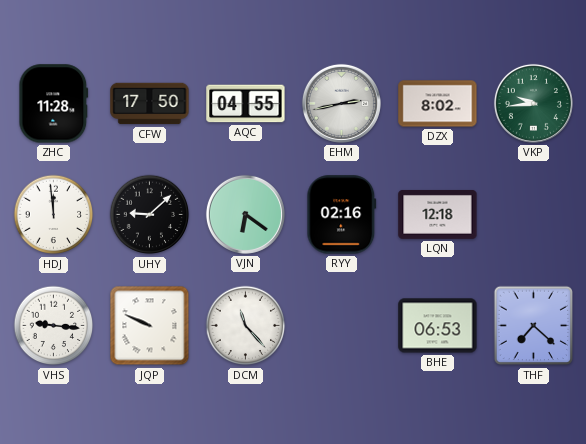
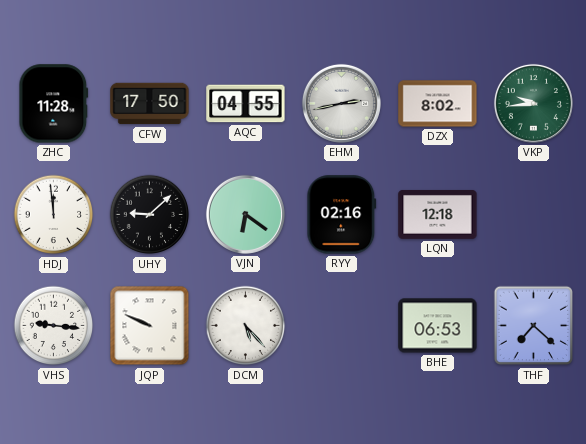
DCM: 11:23 -> 5:23
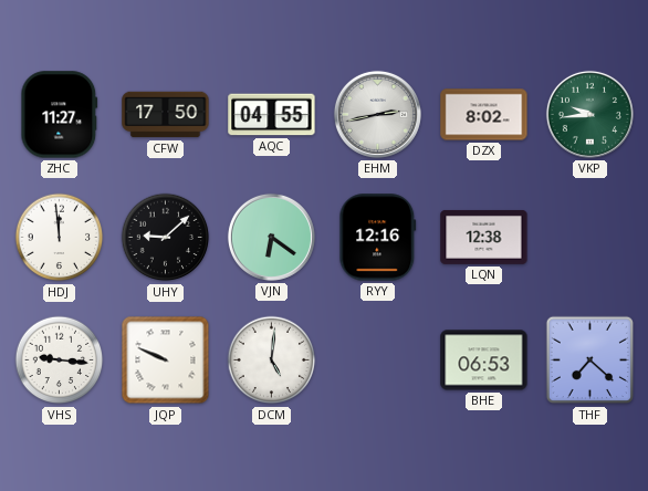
ZHC: 11:28 -> 11:27
RYY: 02:16 -> 12:16
LQN: 12:18 -> 12:38
DCM: 5:23 -> 5:01
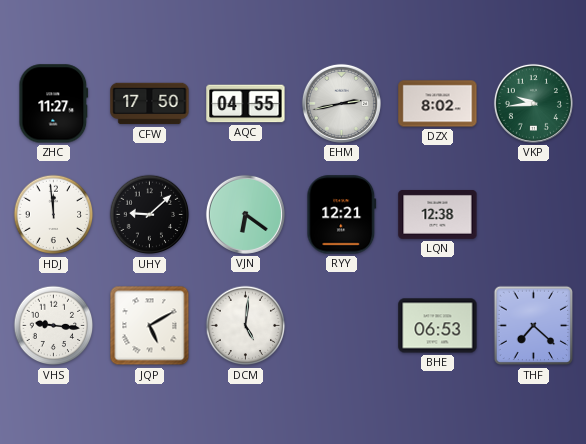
RYY: 12:16 -> 12:21
JQP: 9:49 -> 5:10
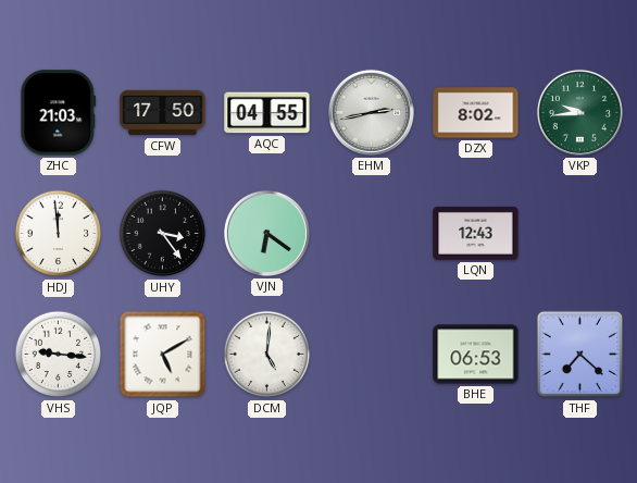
ZHC: 11:27 -> 21:03
UHY: 9:08 -> 3:24
RYY: 12:21 -> none
LQN: 12:38 -> 12:43
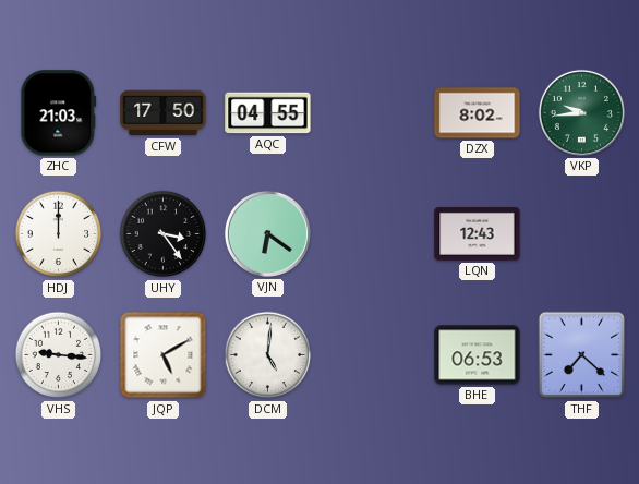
EHM: 2:43 -> none
HDJ: 11:59 -> 12:00
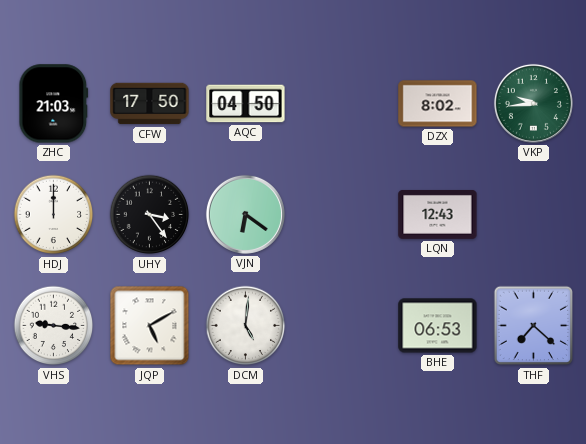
AQC: 04:55 -> 04:50
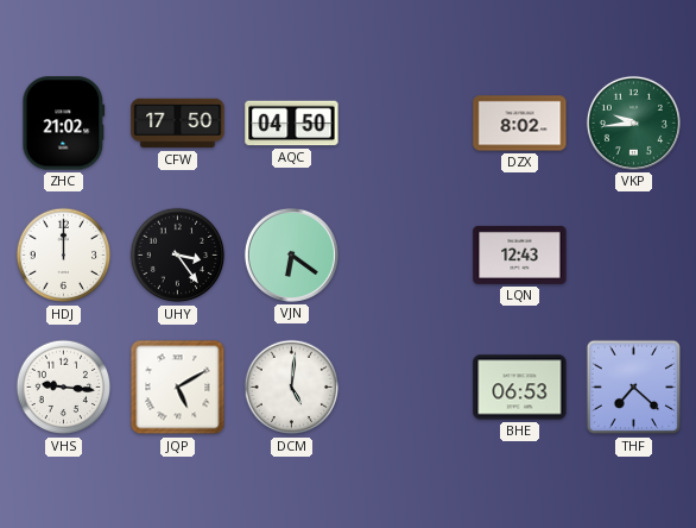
ZHC: 21:03 -> 21:02
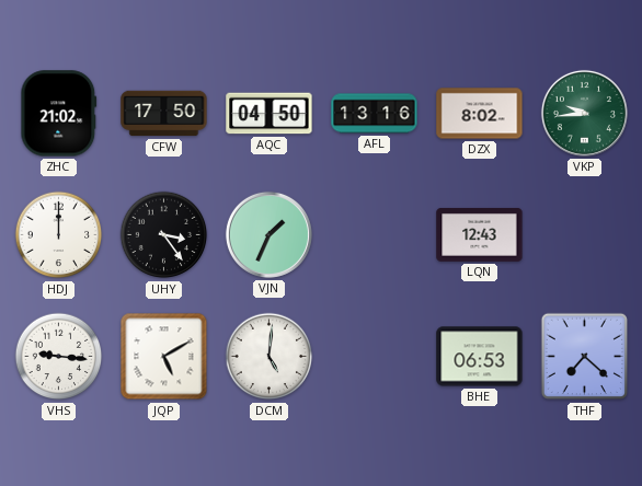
AFL: none -> 13:16
VJN: 6:21 -> 1:34
